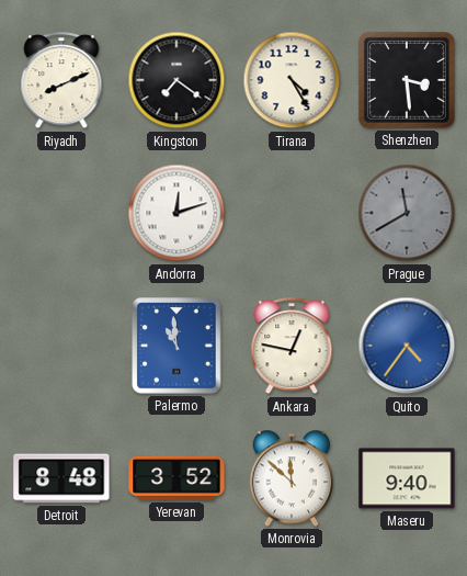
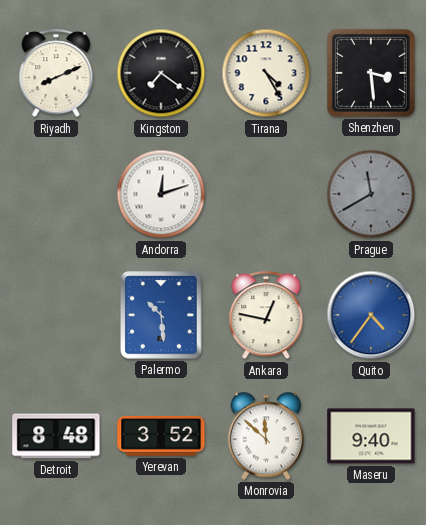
Palermo: 10:59 -> 10:29
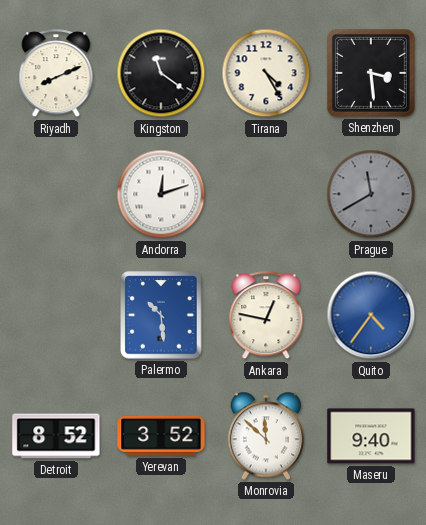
Kingston: 7:21 -> 11:21
Detroit: 8:48 -> 8:52
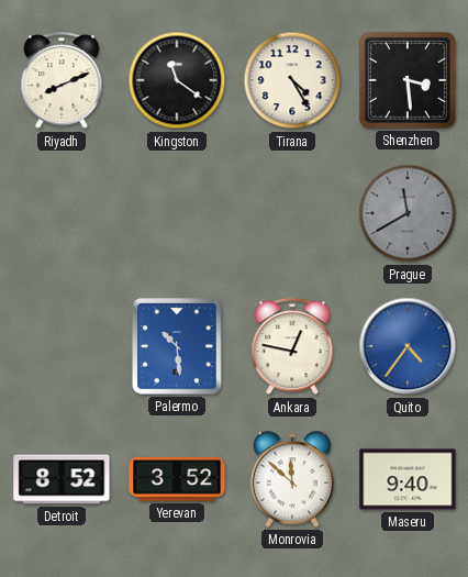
Andorra: 12:12 -> none
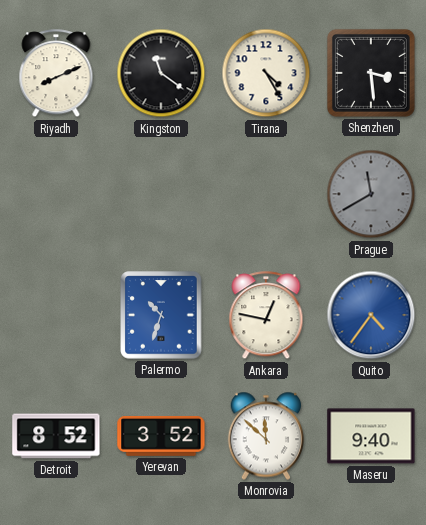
Palermo: 10:29 -> 10:33
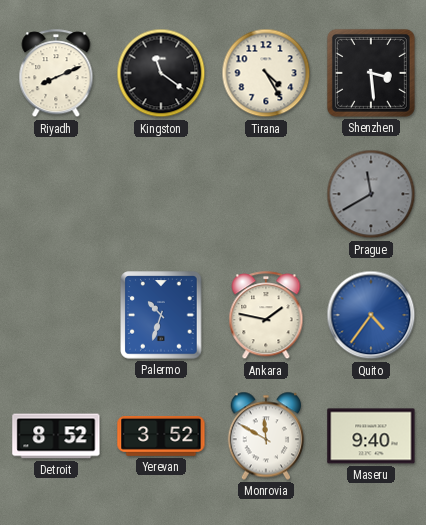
Ankara: 12:47 -> 1:47
Monrovia: 11:52 -> 11:50
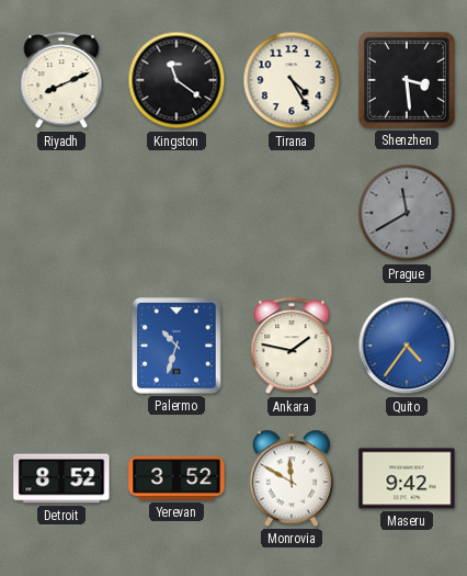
Maseru: 9:40 -> 9:42
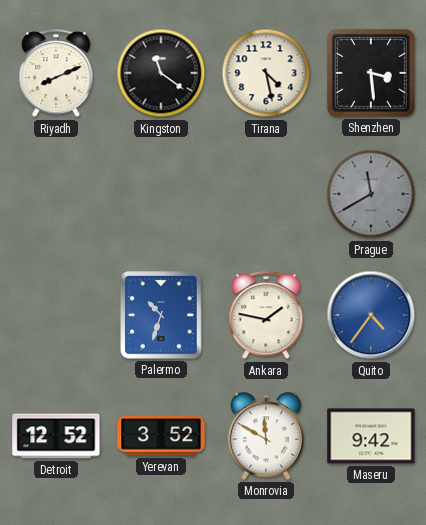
Tirana: 4:25 -> 4:28
Detroit: 8:52 -> 12:52
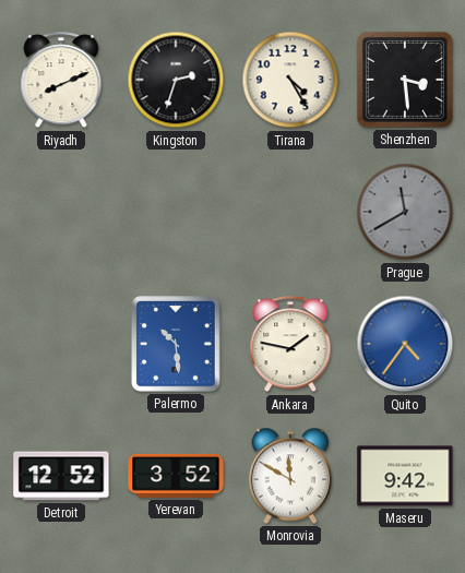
Kingston: 11:21 -> 2:33
Tirana: 4:28 -> 4:25
Palermo: 10:33 -> 10:29
